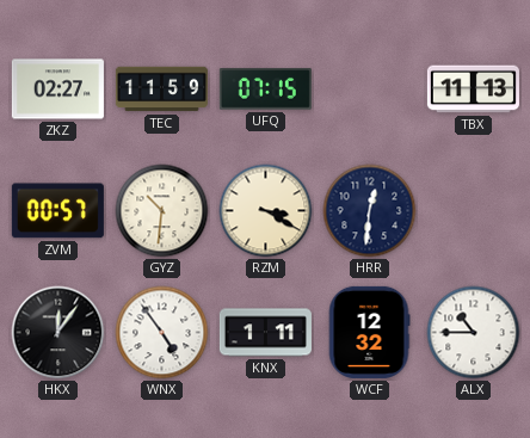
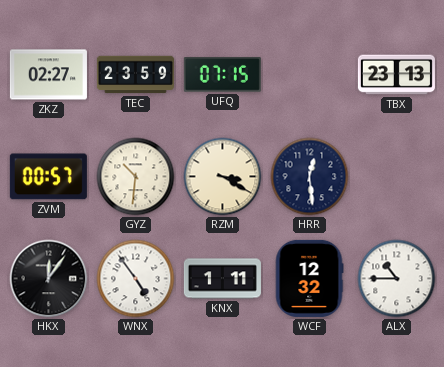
TEC: 11:59 -> 23:59
TBX: 11:13 -> 23:13
HRR: 12:31 -> 12:29
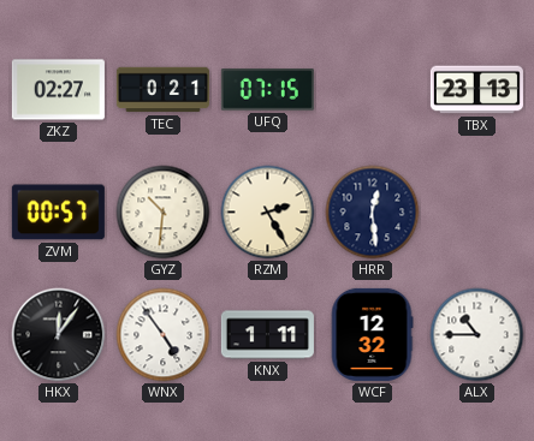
TEC: 23:59 -> 0:21
RZM: 3:20 -> 2:25
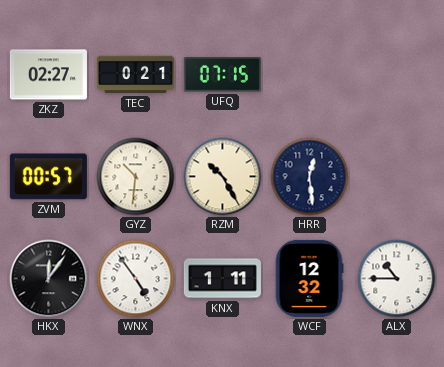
TBX: 23:13 -> none
RZM: 2:25 -> 10:25
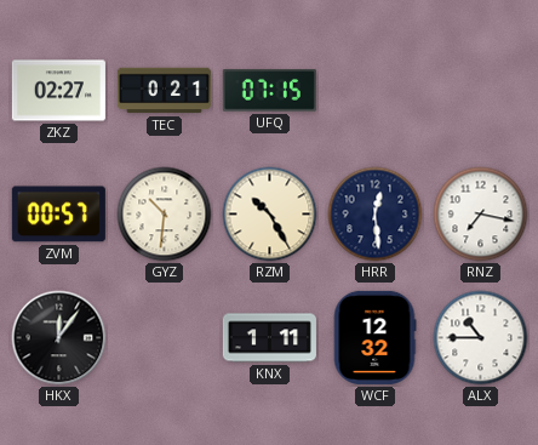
RNZ: none -> 7:17
WNX: 4:54 -> none
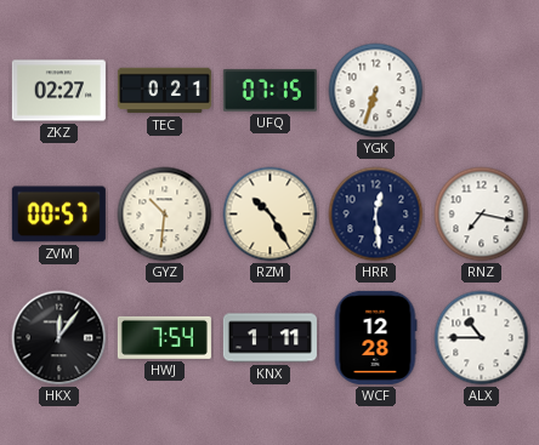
YGK: none -> 6:33
HWJ: none -> 7:54
WCF: 12:32 -> 12:28
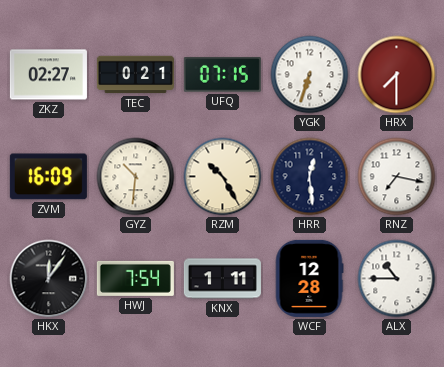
HRX: none -> 7:30
ZVM: 00:57 -> 16:09
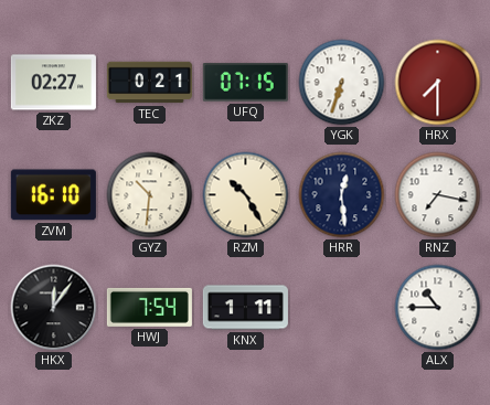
ZVM: 16:09 -> 16:10
WCF: 12:28 -> none
